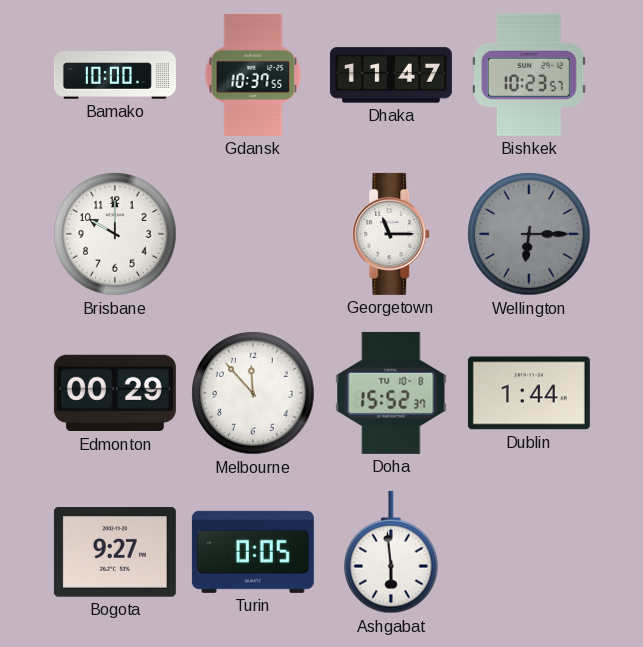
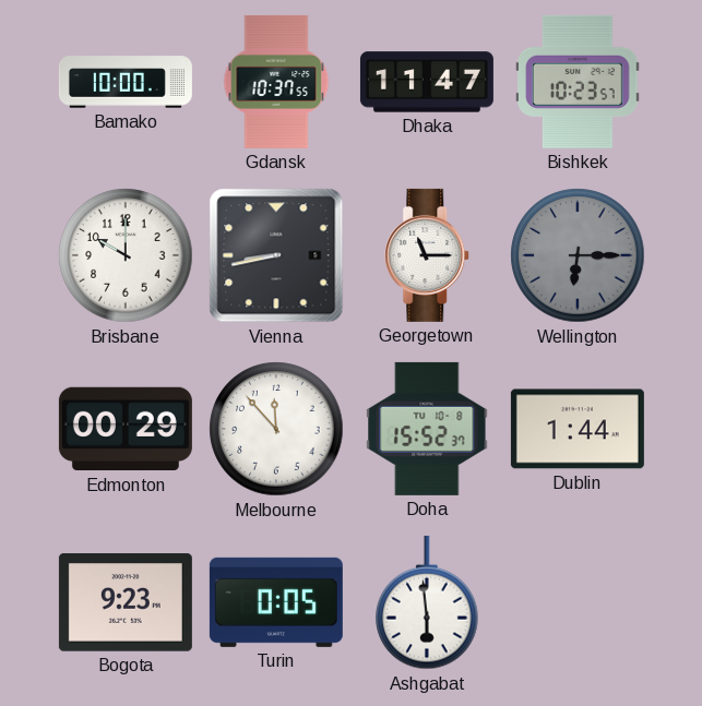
Vienna: none -> 8:43
Bogota: 9:27 -> 9:23
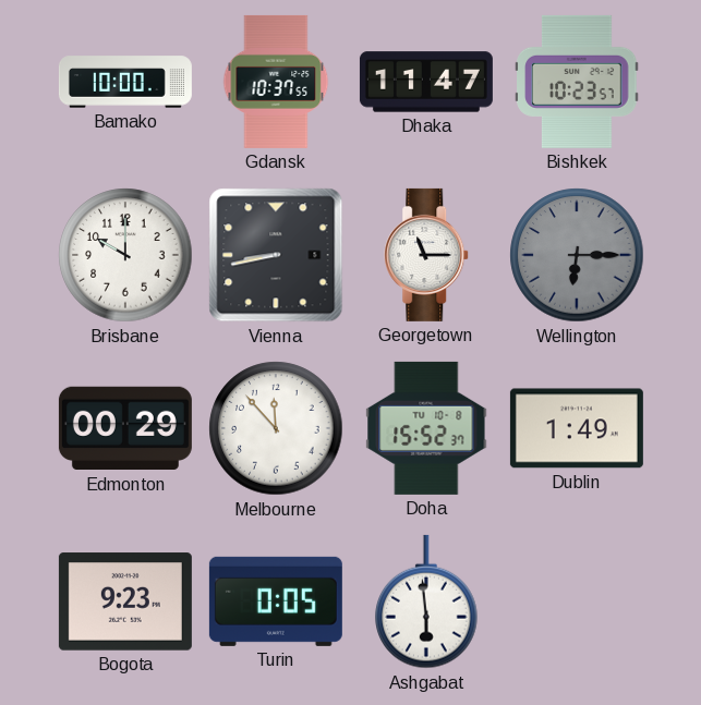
Dublin: 1:44 -> 1:49
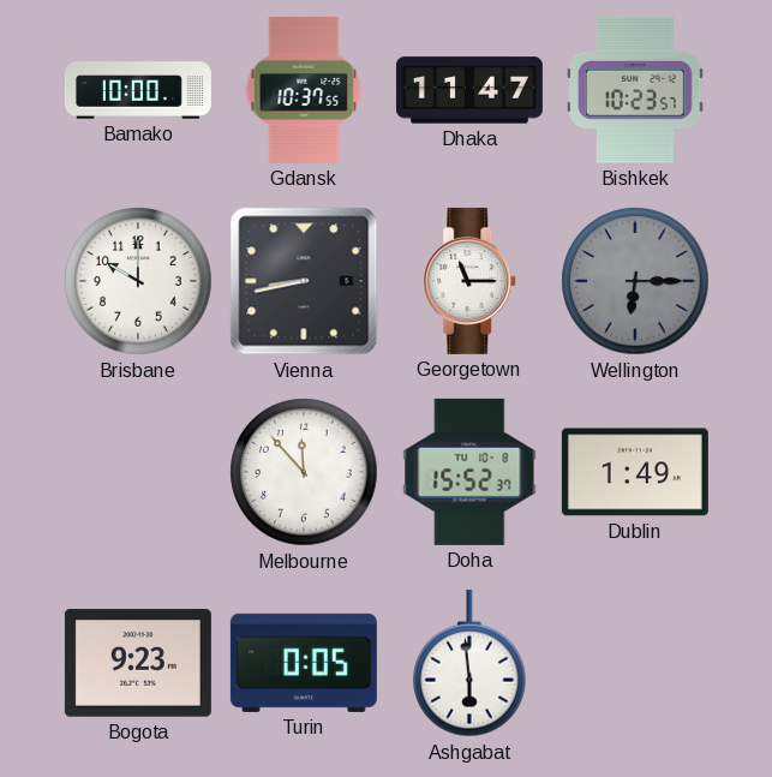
Edmonton: 00:29 -> none
